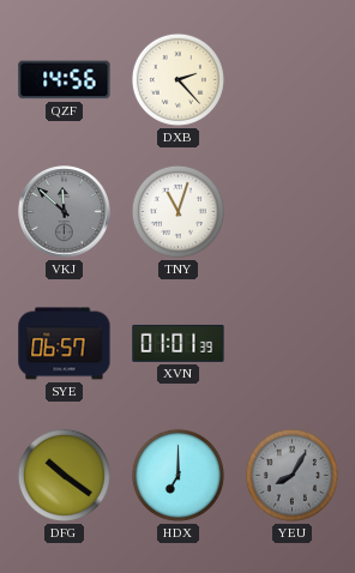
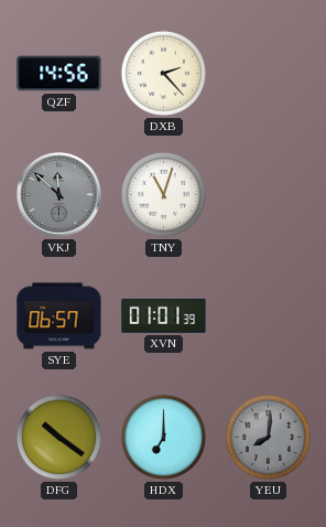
YEU: 8:05 -> 8:01
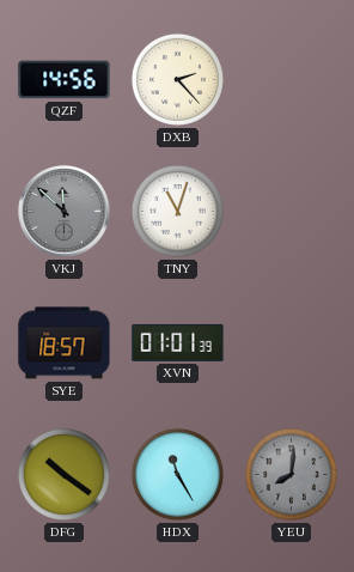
SYE: 06:57 -> 18:57
HDX: 7:00 -> 11:25
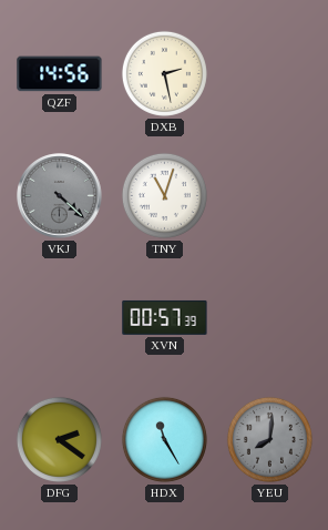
DXB: 2:23 -> 2:28
VKJ: 11:52 -> 4:22
SYE: 18:57 -> none
XVN: 01:01 -> 00:57
DFG: 10:21 -> 2:21
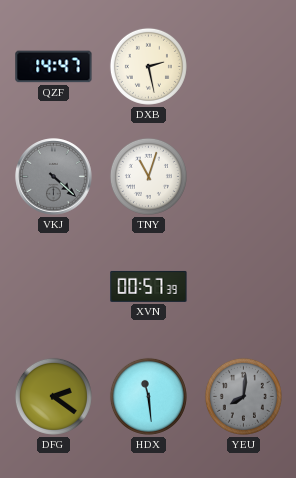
QZF: 14:56 -> 14:47
HDX: 11:25 -> 11:29
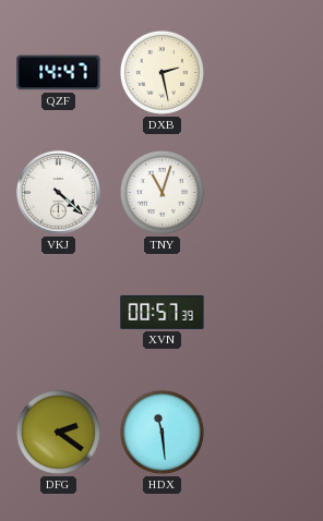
VKJ dial: grey -> white
YEU: 8:01 -> none
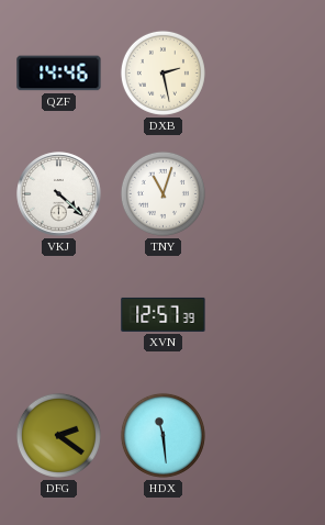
QZF: 14:47 -> 14:46
XVN: 00:57 -> 12:57
